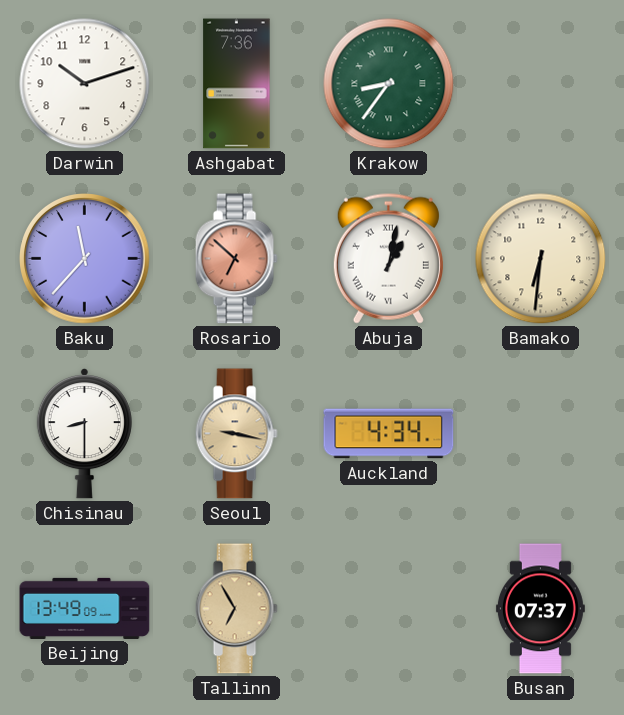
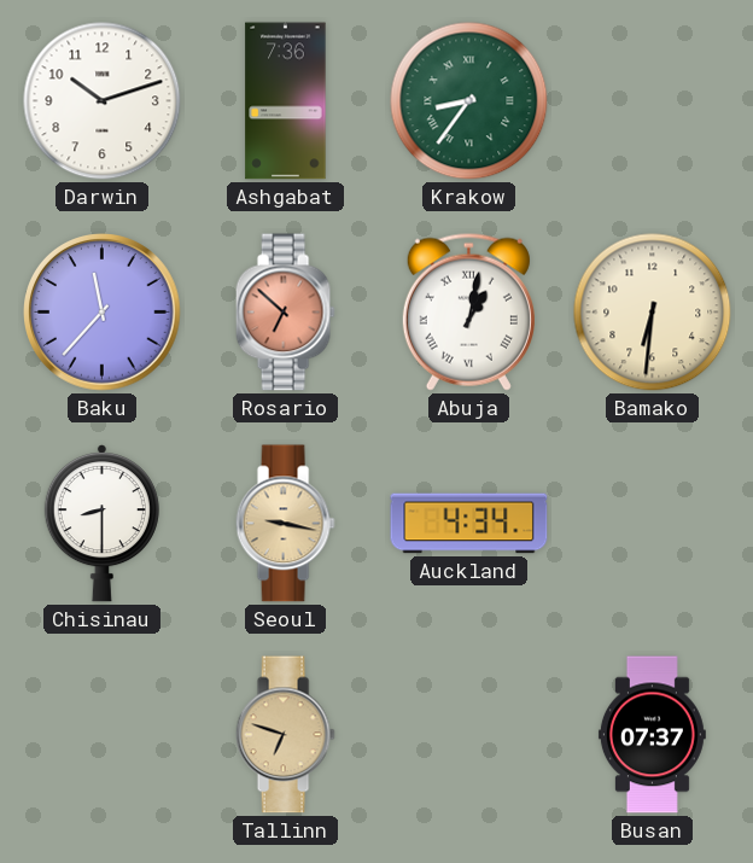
Beijing: 13:49 -> none
Tallinn: 6:55 -> 6:48
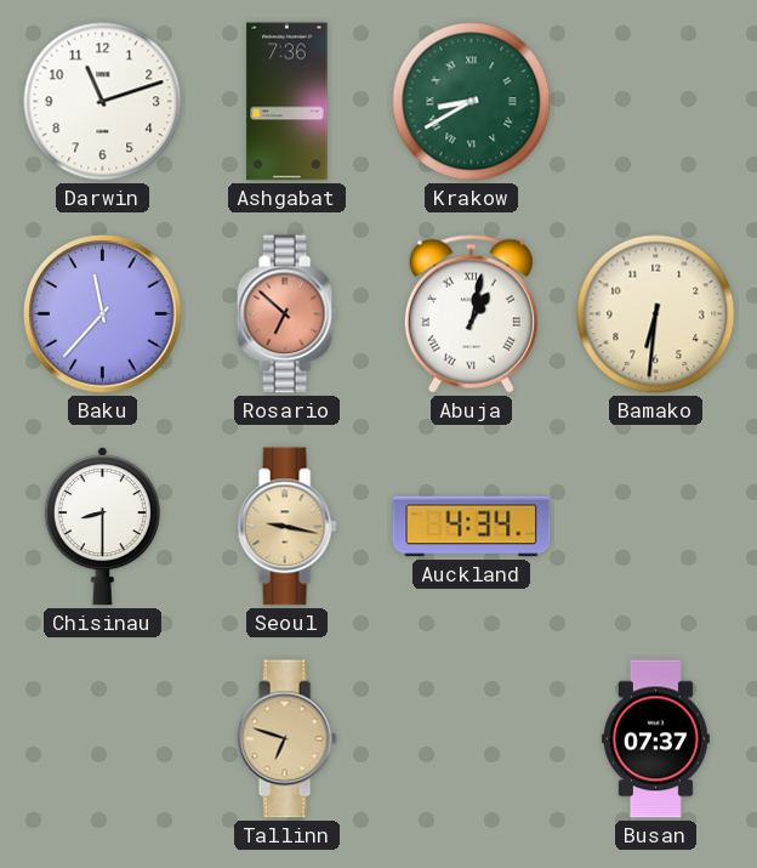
Darwin: 10:12 -> 11:12
Krakow: 8:36 -> 8:40
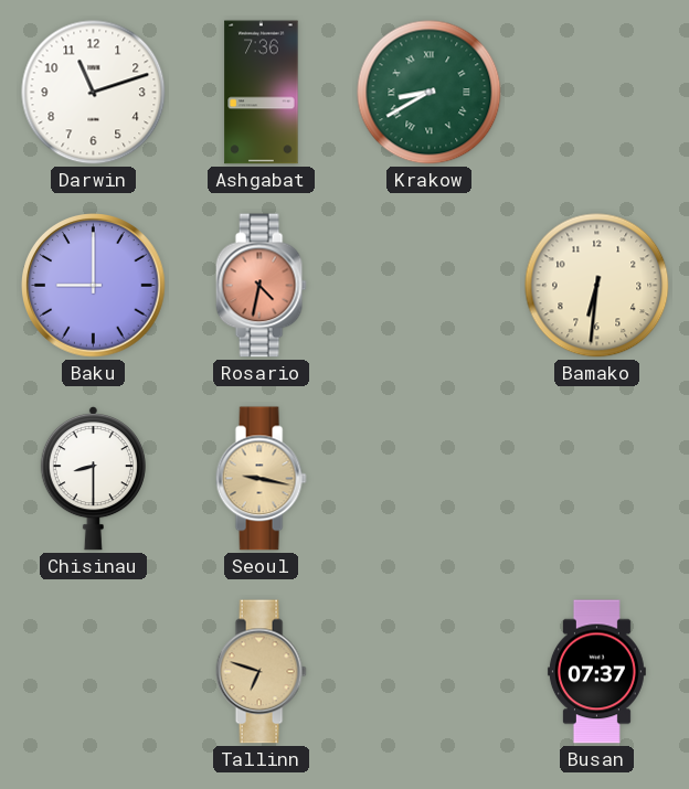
Baku: 11:37 -> 9:00
Rosario: 6:52 -> 4:32
Abuja: 1:02 -> none
Auckland: 4:34 -> none
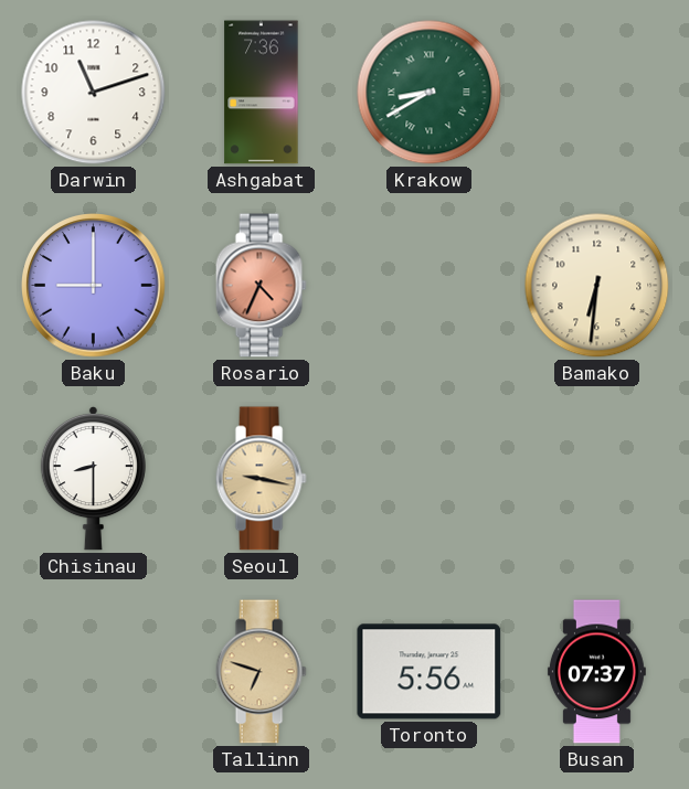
Rosario: 4:32 -> 4:34
Toronto: none -> 5:56
